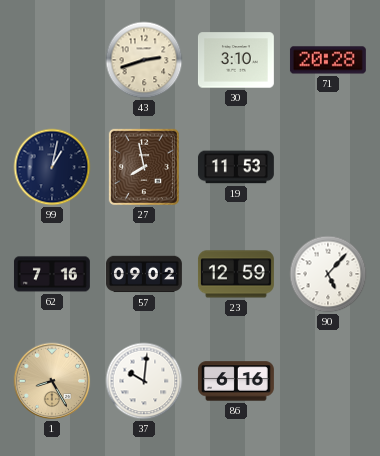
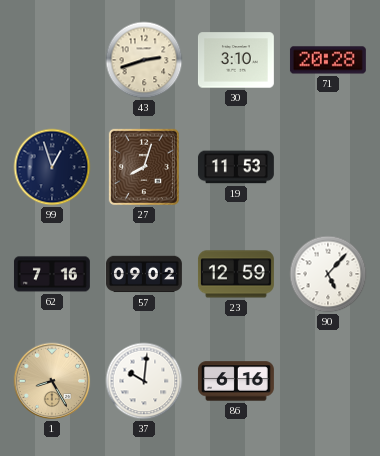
99: 1:02 -> 12:57
27: 7:58 -> 8:03
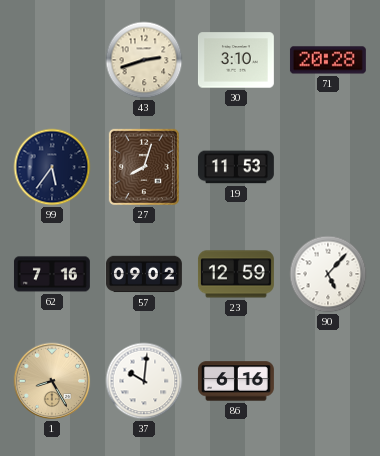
99: 12:57 -> 5:36
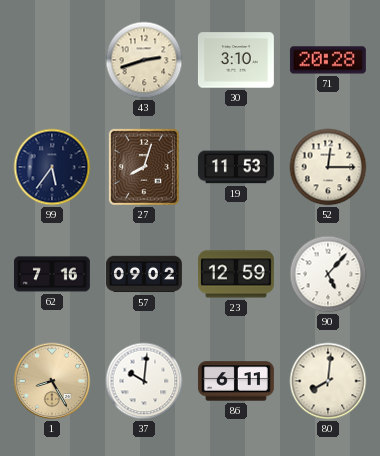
52: none -> 12:15
86: 6:16 -> 6:11
80: none -> 8:01
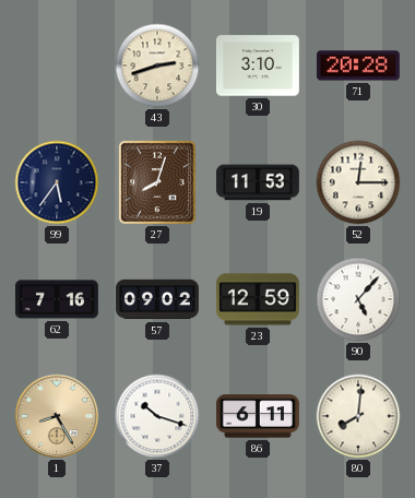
37: 10:01 -> 10:18
